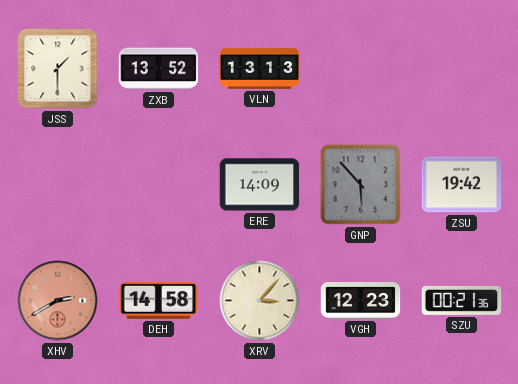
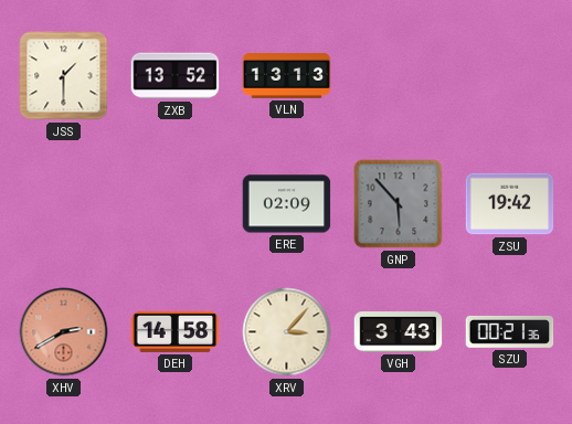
ERE: 14:09 -> 02:09
VGH: 12:23 -> 3:43
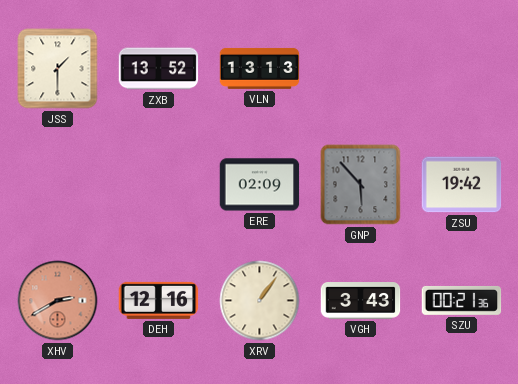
DEH: 14:58 -> 12:16
XRV: 3:07 -> 1:06
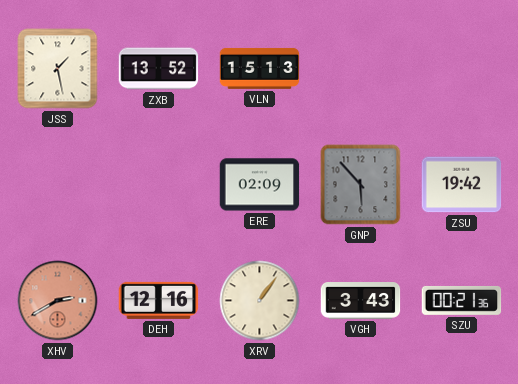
JSS: 1:30 -> 1:28
VLN: 13:13 -> 15:13
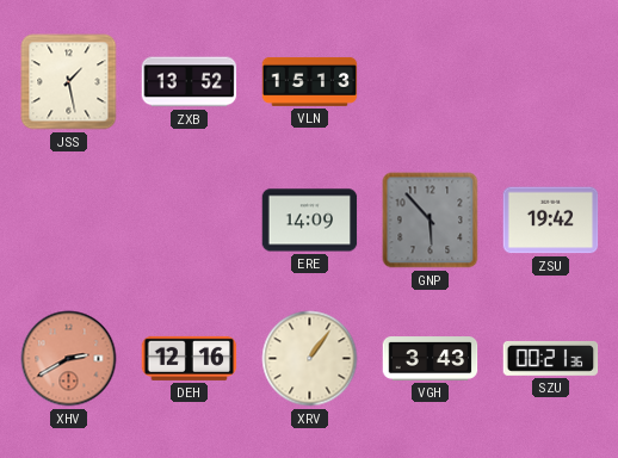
ERE: 02:09 -> 14:09
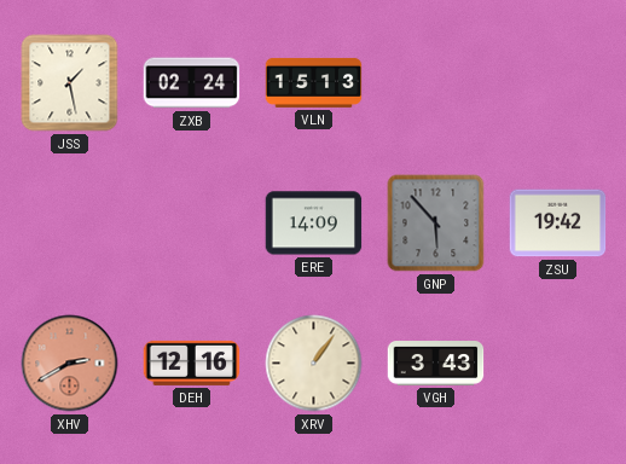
ZXB: 13:52 -> 02:24
SZU: 00:21 -> none
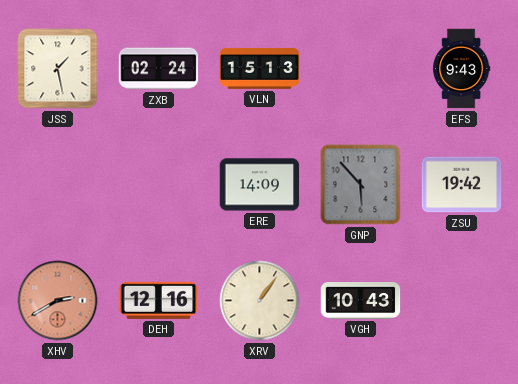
EFS: none -> 9:43
VGH: 3:43 -> 10:43
